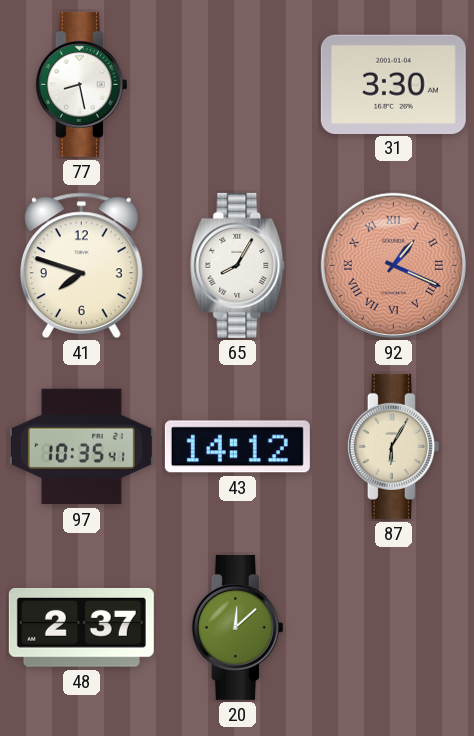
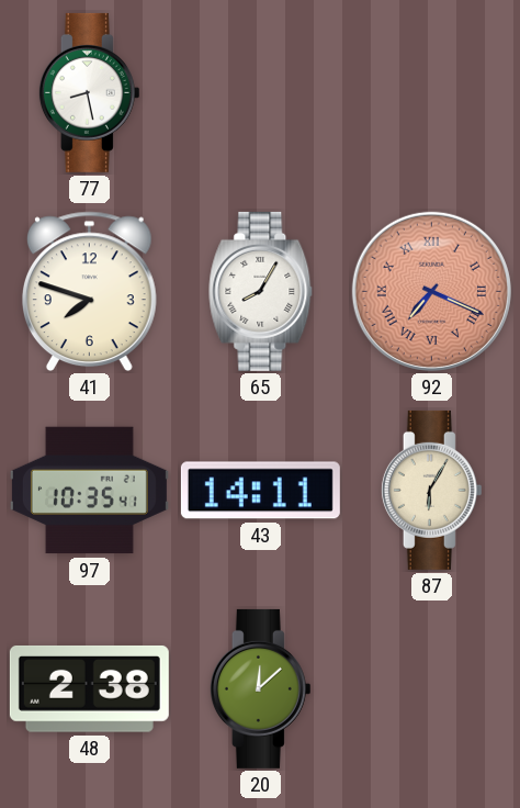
31: 3:30 -> none
92: 1:19 -> 7:19
43: 14:12 -> 14:11
48: 2:37 -> 2:38
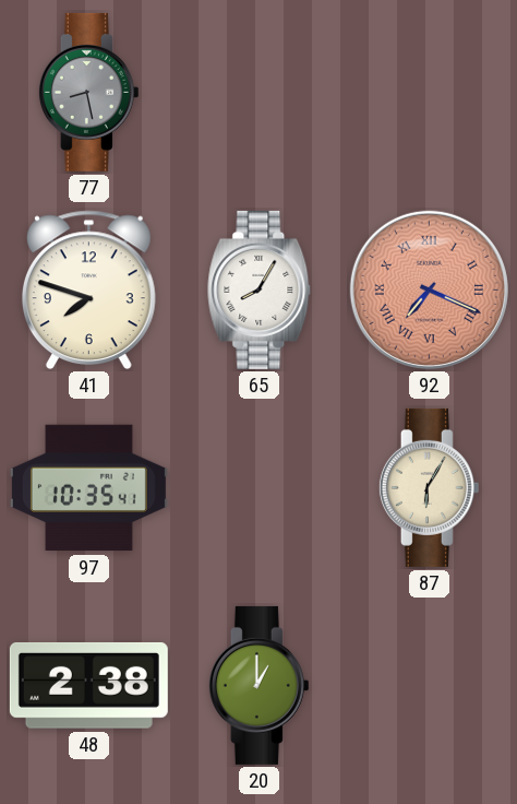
77 dial: white -> grey
43: 14:11 -> none
20: 12:08 -> 1:00
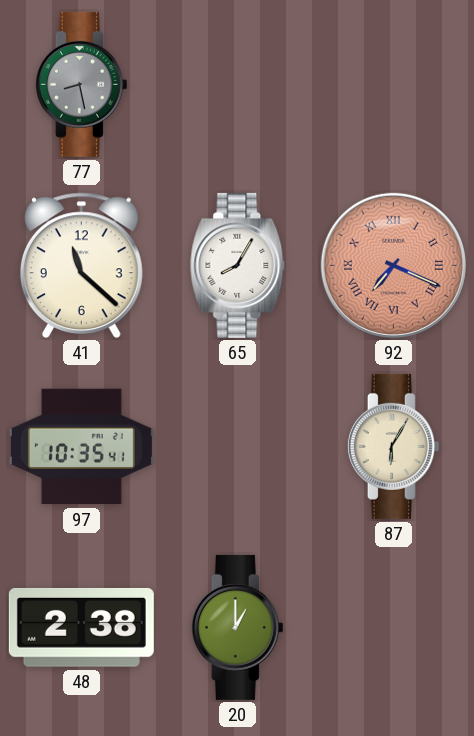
41: 7:48 -> 11:22
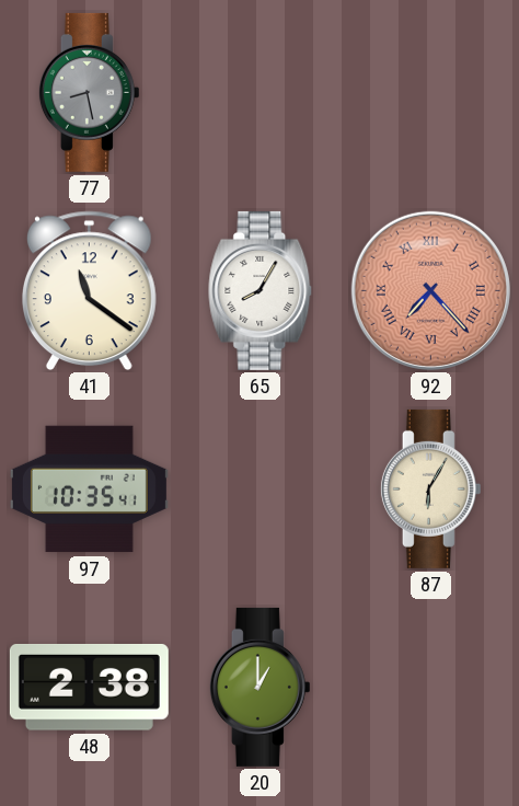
41: 11:22 -> 11:21
92: 7:19 -> 7:23
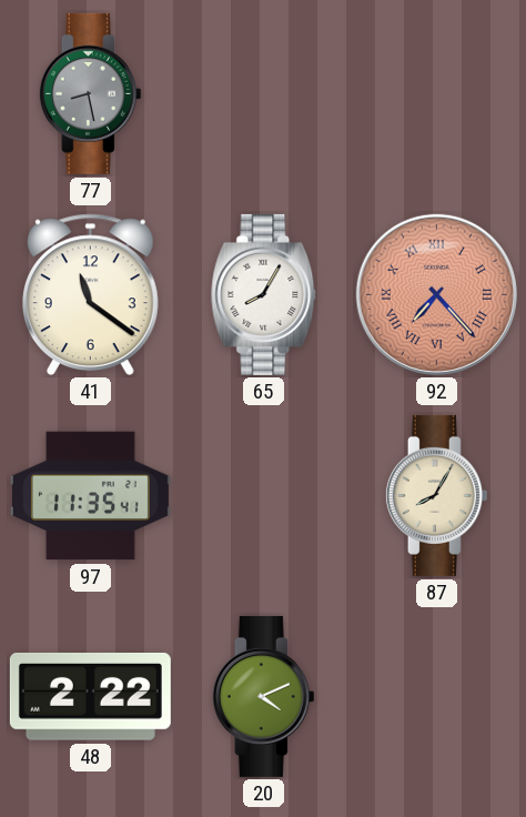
97: 10:35 -> 11:35
87: 6:05 -> 8:05
48: 2:38 -> 2:22
20: 1:00 -> 4:11
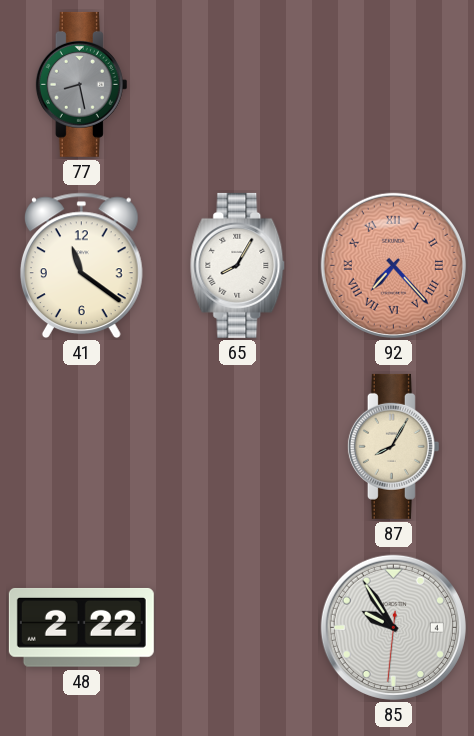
97: 11:35 -> none
20: 4:11 -> none
85: none -> 9:54
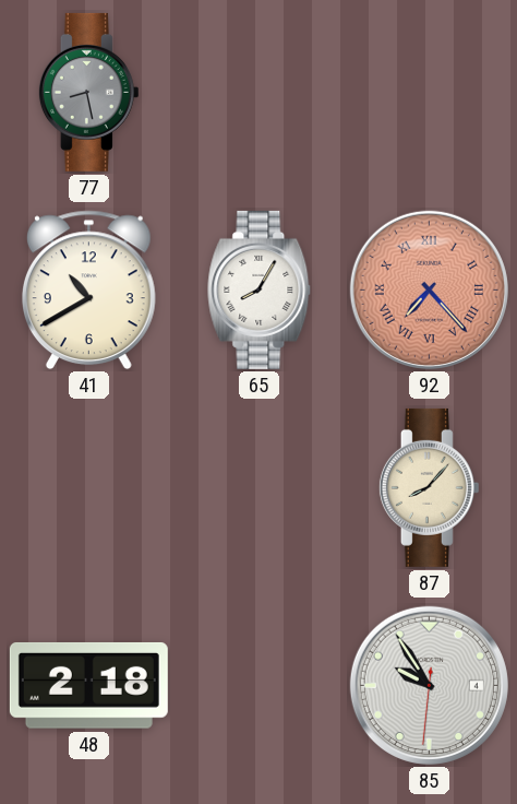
41: 11:21 -> 10:40
87: 8:05 -> 8:07
48: 2:22 -> 2:18
